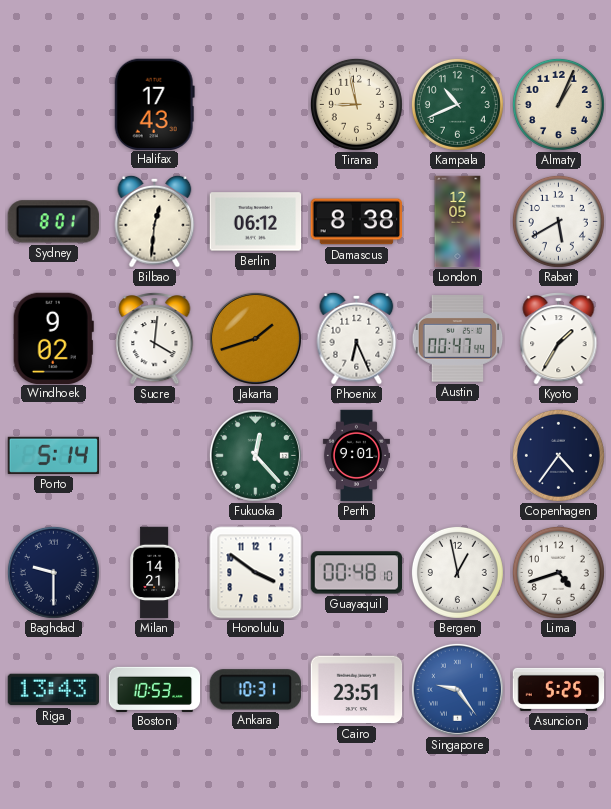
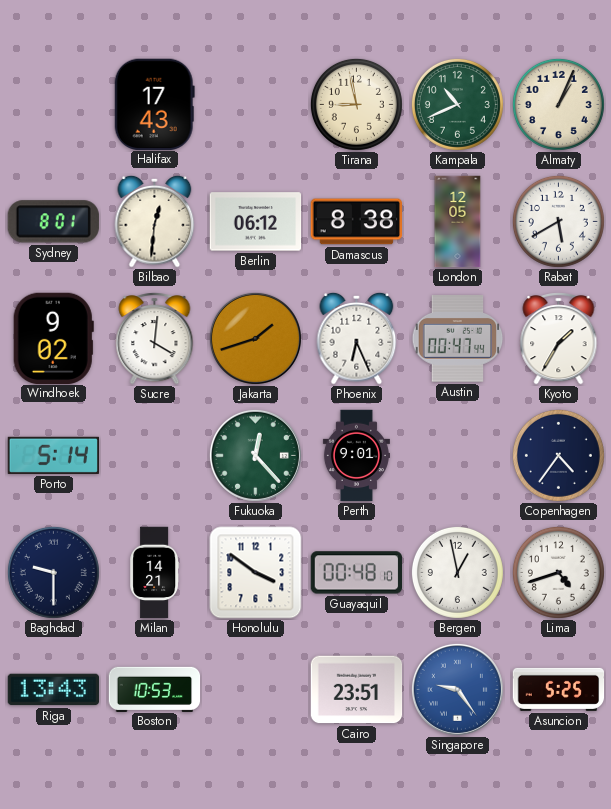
Ankara: 10:31 -> none
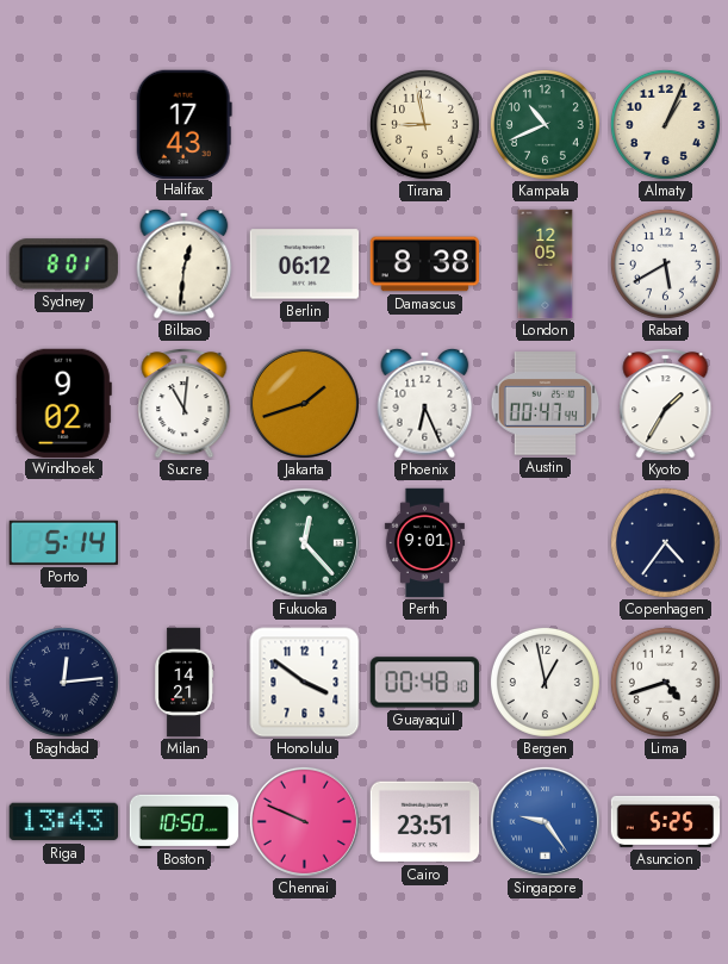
Sucre: 4:01 -> 11:01
Baghdad: 9:30 -> 12:14
Boston: 10:53 -> 10:50
Chennai: none -> 9:49
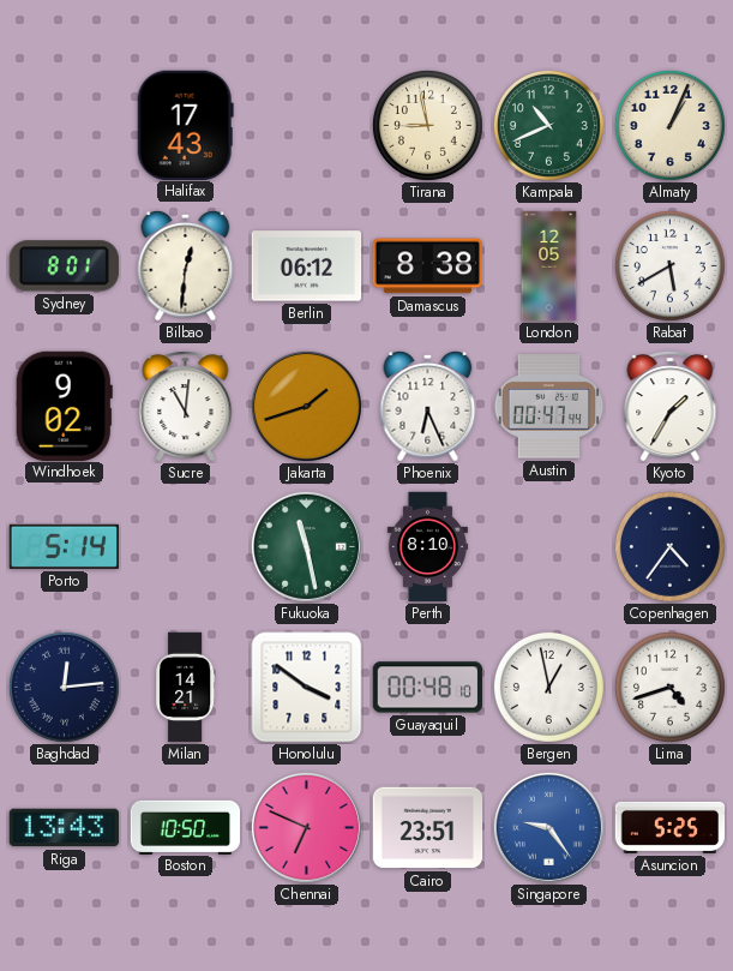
Fukuoka: 12:23 -> 11:28
Perth: 9:01 -> 8:10
Chennai: 9:49 -> 6:49
